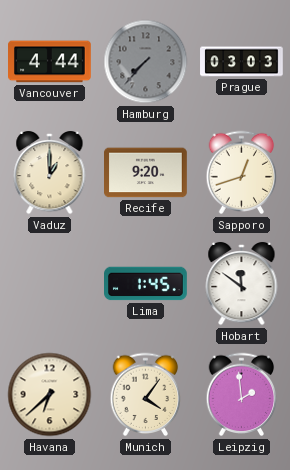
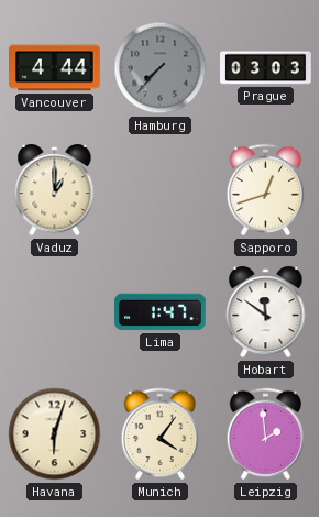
Recife: 9:20 -> none
Lima: 1:45 -> 1:47
Havana: 6:38 -> 6:03
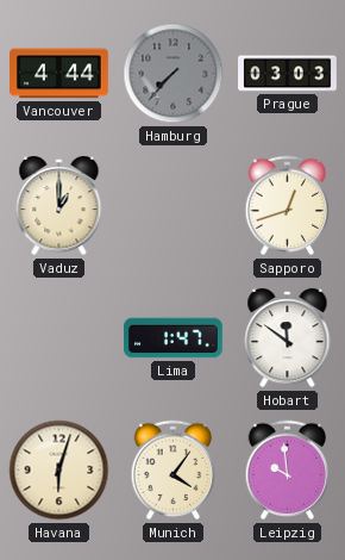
Leipzig: 1:59 -> 9:59
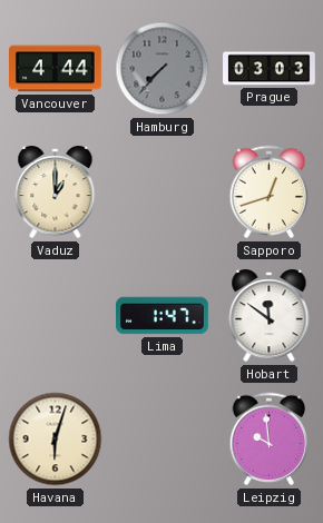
Munich: 4:06 -> none
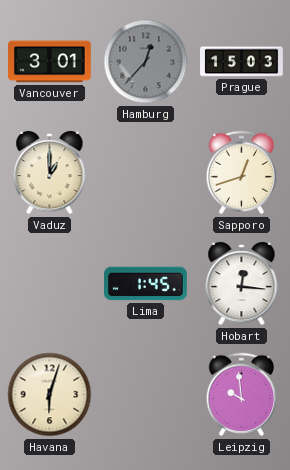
Vancouver: 4:44 -> 3:01
Hamburg: 7:37 -> 12:37
Prague: 03:03 -> 15:03
Lima: 1:47 -> 1:45
Hobart: 11:51 -> 12:16
